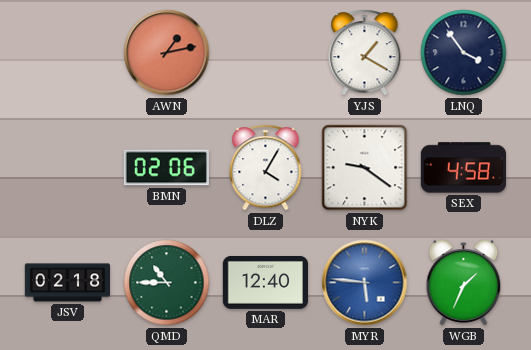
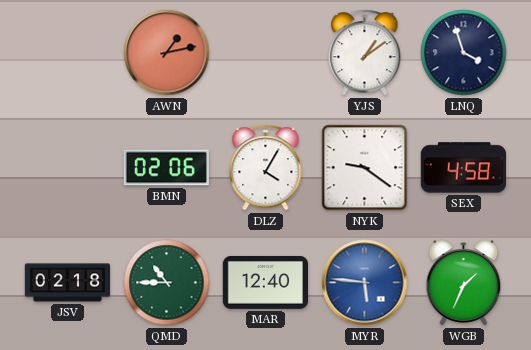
YJS: 1:20 -> 1:09
LNQ: 3:54 -> 3:57
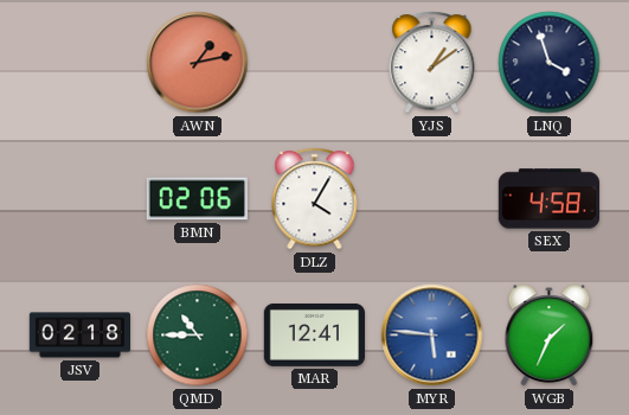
NYK: 9:21 -> none
MAR: 12:40 -> 12:41
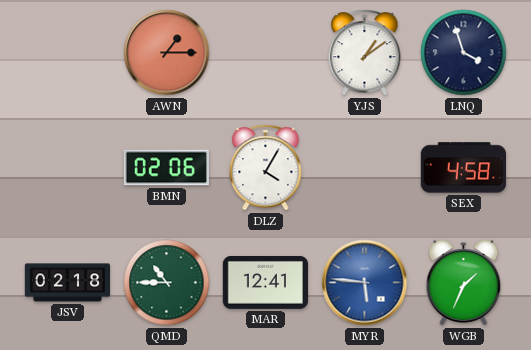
AWN: 1:13 -> 1:15
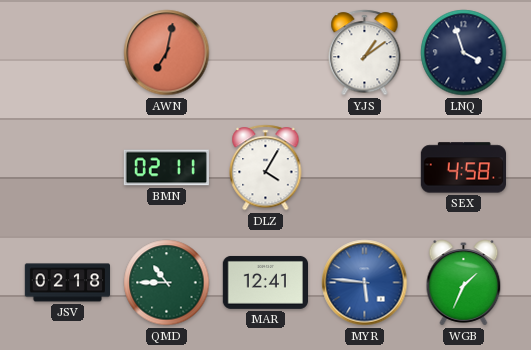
AWN: 1:15 -> 7:02
BMN: 02:06 -> 02:11
